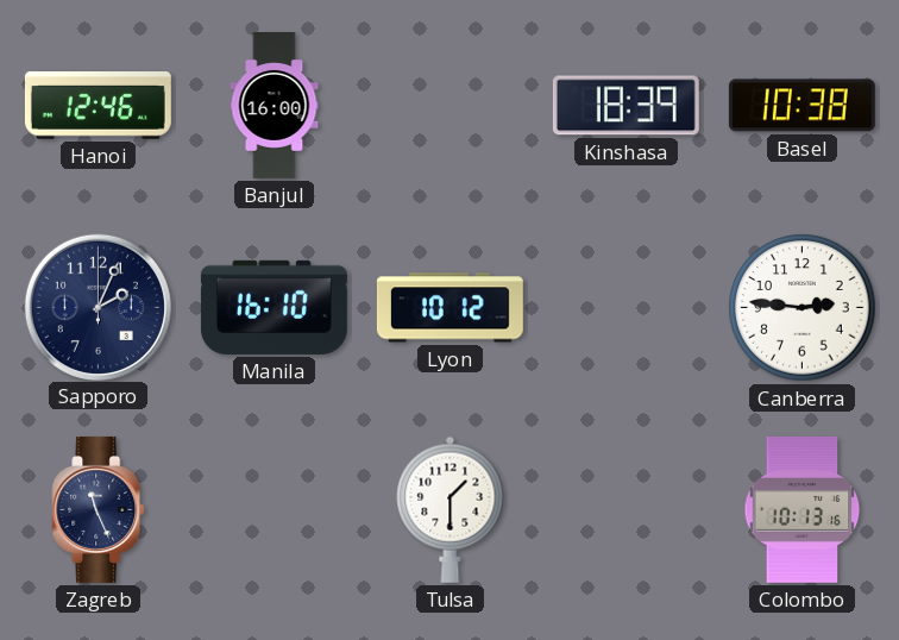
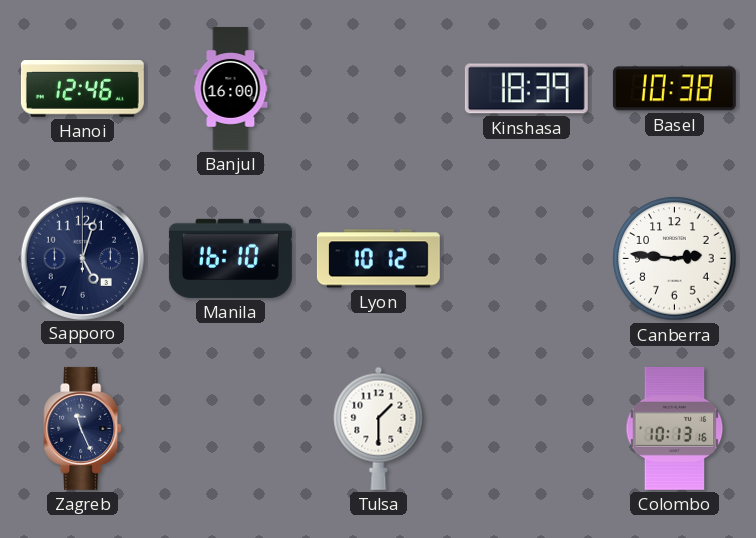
Sapporo: 2:04 -> 5:03
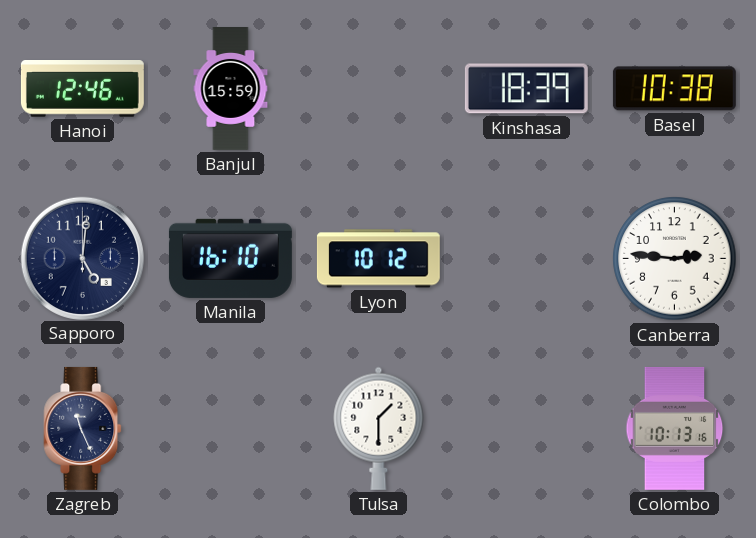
Banjul: 16:00 -> 15:59
Sapporo: 5:03 -> 5:01
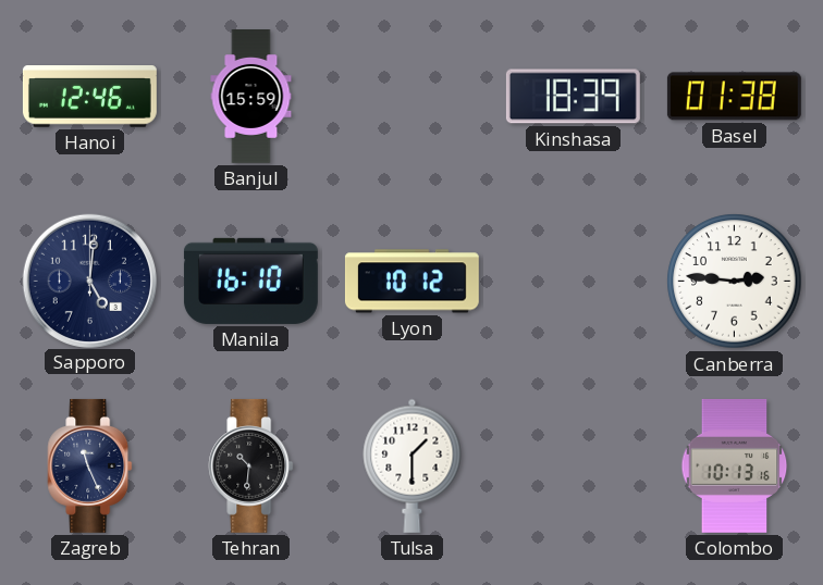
Basel: 10:38 -> 01:38
Tehran: none -> 10:31
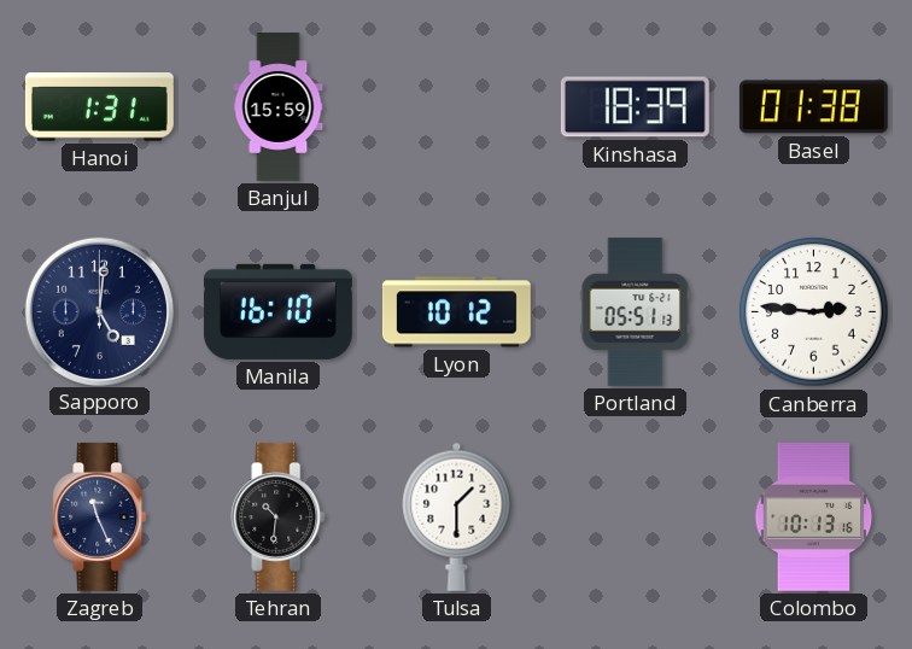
Hanoi: 12:46 -> 1:31
Portland: none -> 05:51
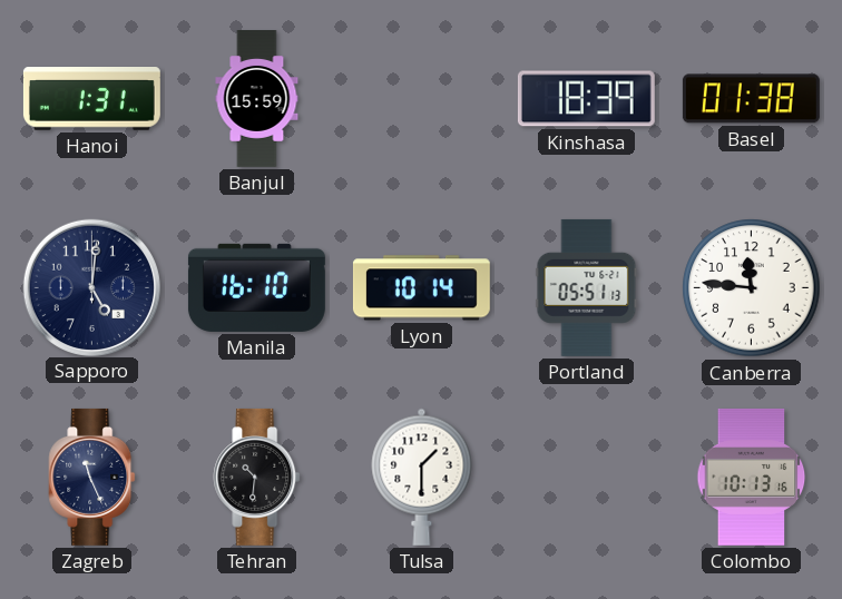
Lyon: 10:12 -> 10:14
Canberra: 2:46 -> 11:46
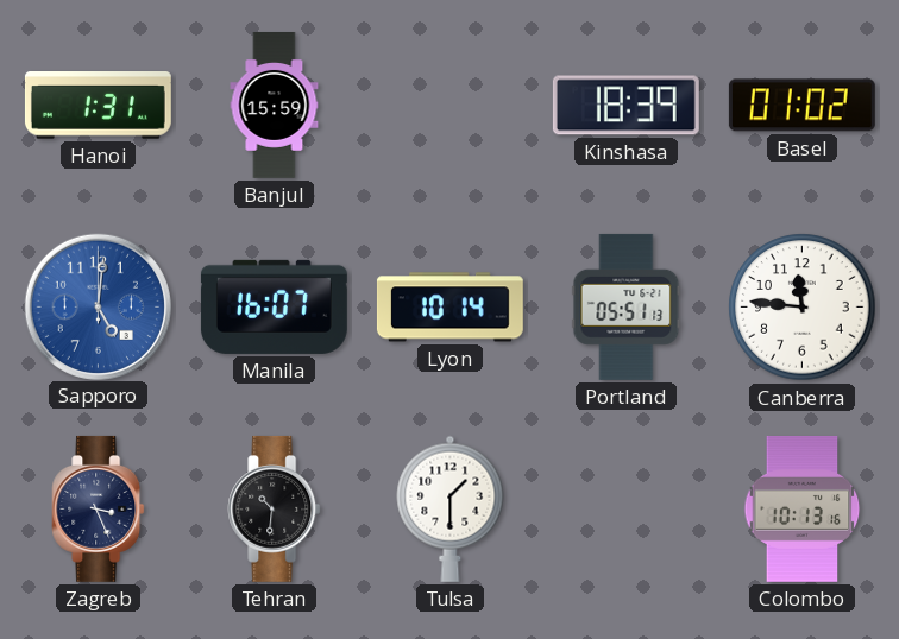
Basel: 01:38 -> 01:02
Sapporo dial: navy -> blue
Manila: 16:10 -> 16:07
Zagreb: 11:26 -> 3:26
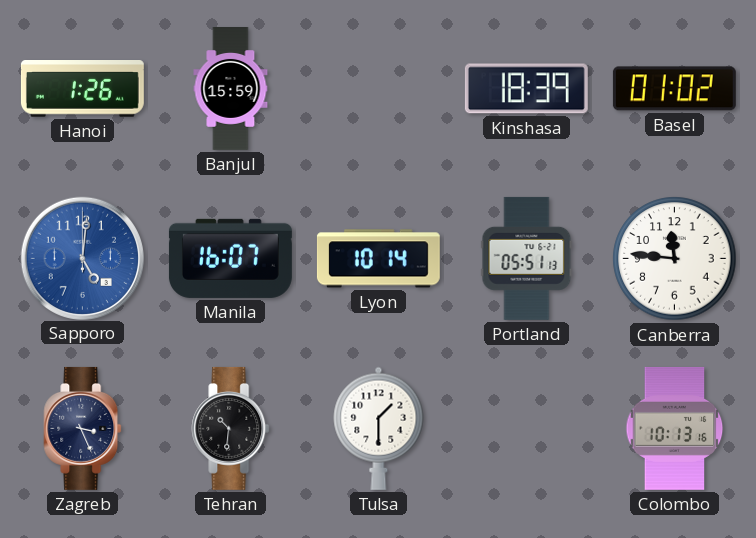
Hanoi: 1:31 -> 1:26
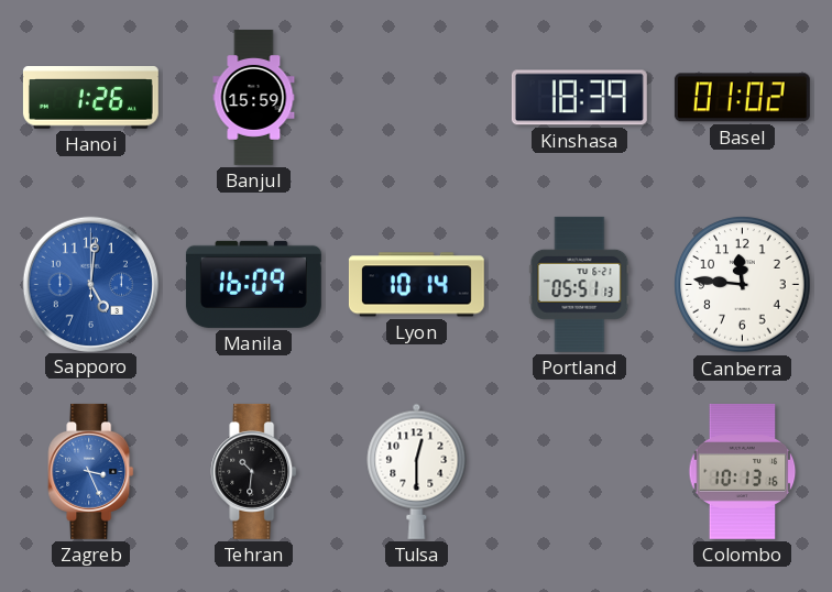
Manila: 16:07 -> 16:09
Zagreb dial: navy -> blue
Tulsa: 1:30 -> 12:30
